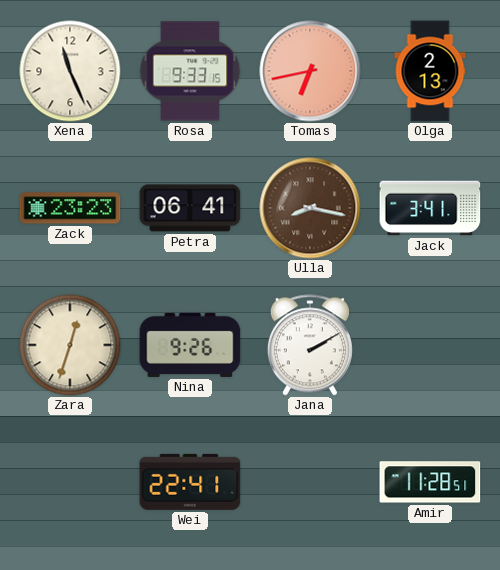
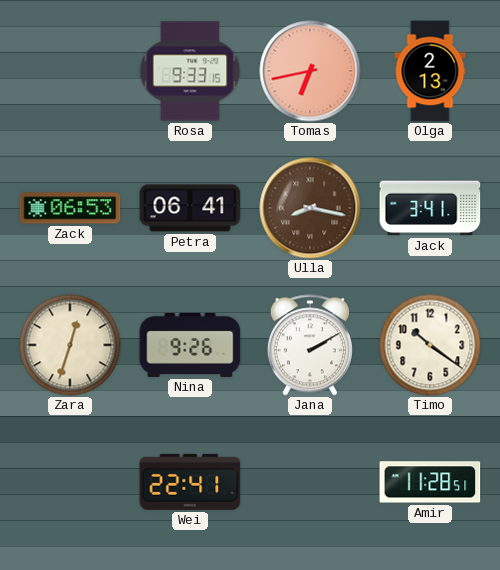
Xena: 11:26 -> none
Zack: 23:23 -> 06:53
Timo: none -> 10:21
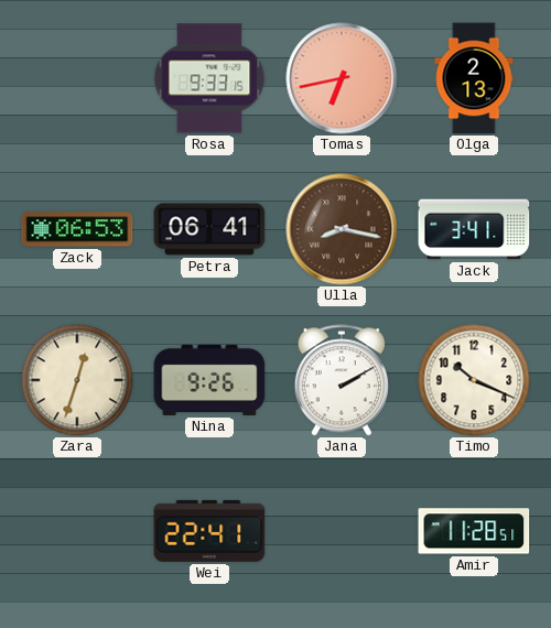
Timo: 10:21 -> 10:19
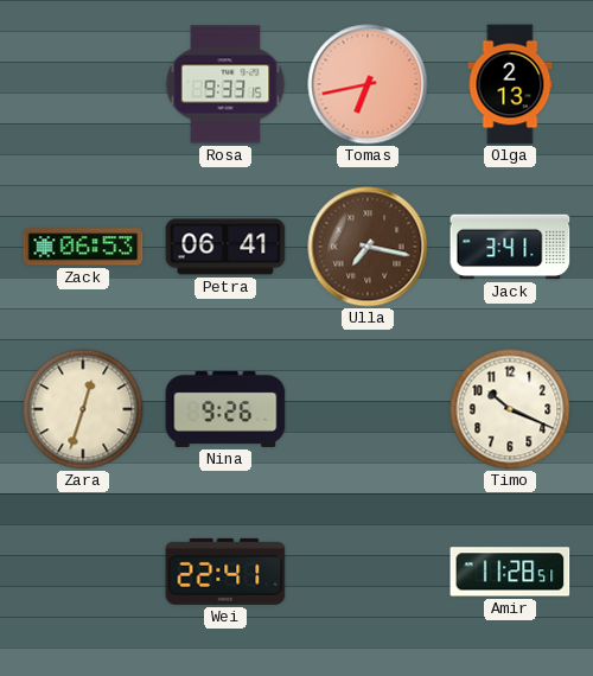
Ulla: 8:17 -> 7:17
Jana: 2:10 -> none
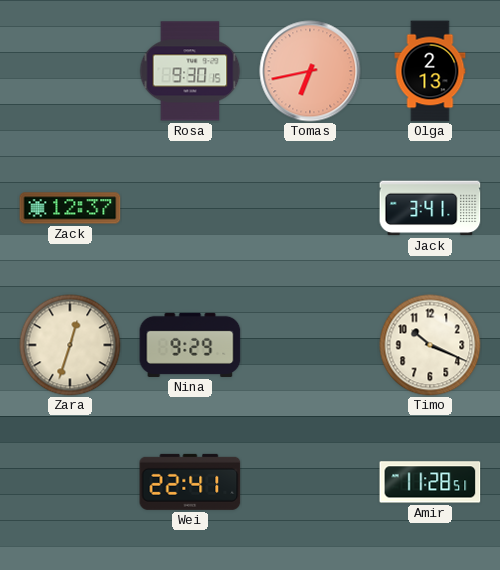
Rosa: 9:33 -> 9:30
Zack: 06:53 -> 12:37
Petra: 06:41 -> none
Ulla: 7:17 -> none
Nina: 9:26 -> 9:29
